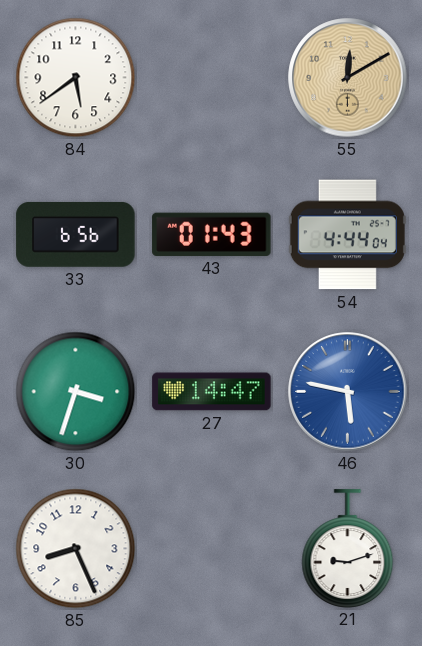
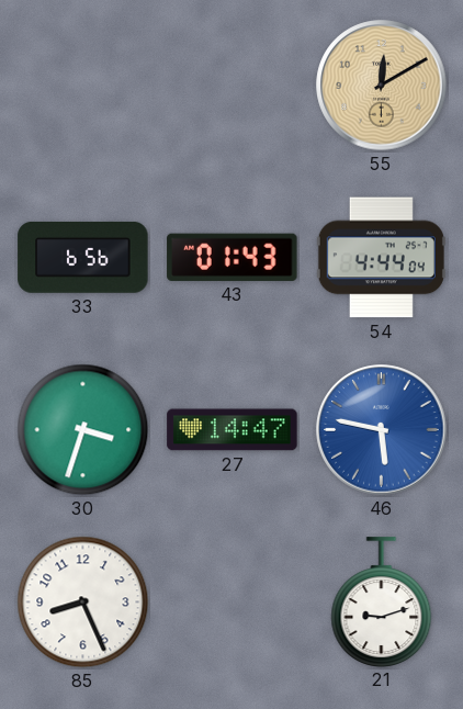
84: 5:39 -> none
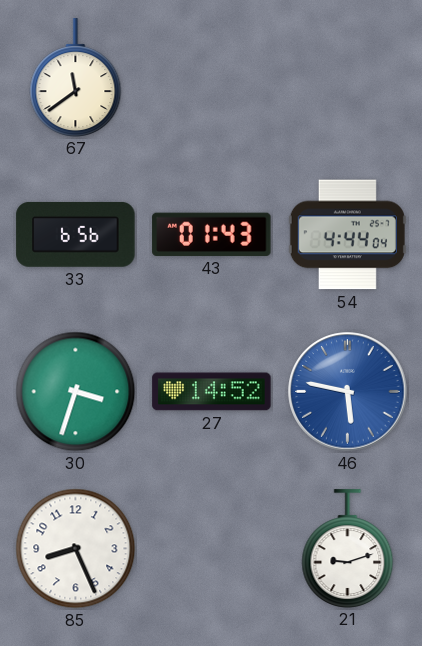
67: none -> 11:39
55: 12:10 -> none
27: 14:47 -> 14:52
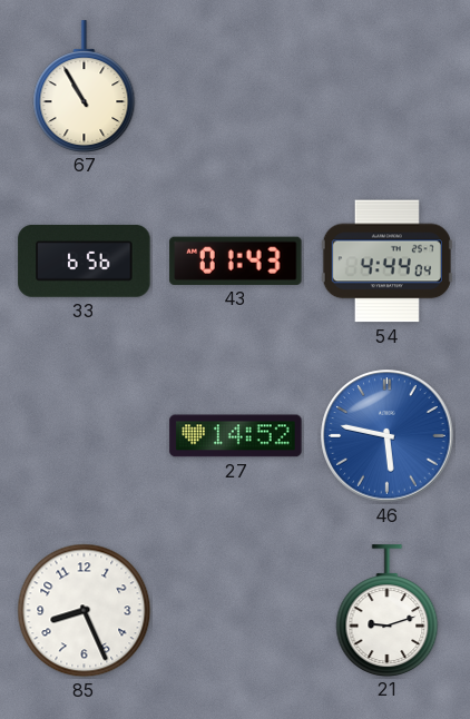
67: 11:39 -> 10:55
30: 3:33 -> none
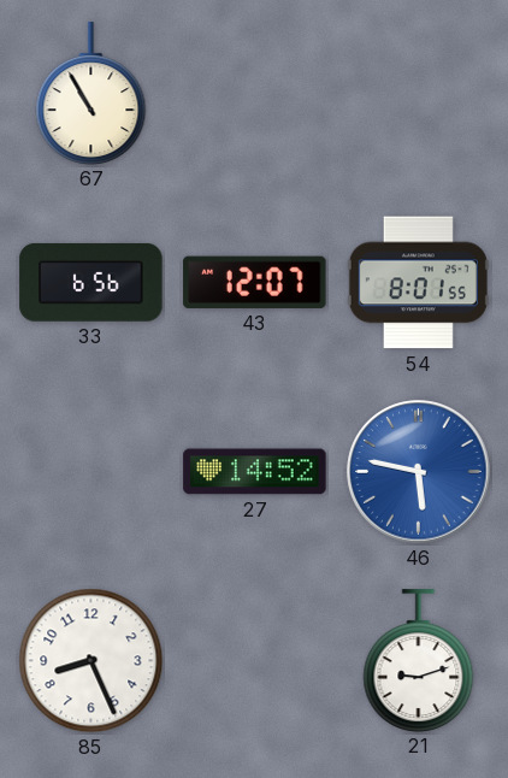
43: 01:43 -> 12:07
54: 4:44 -> 8:01
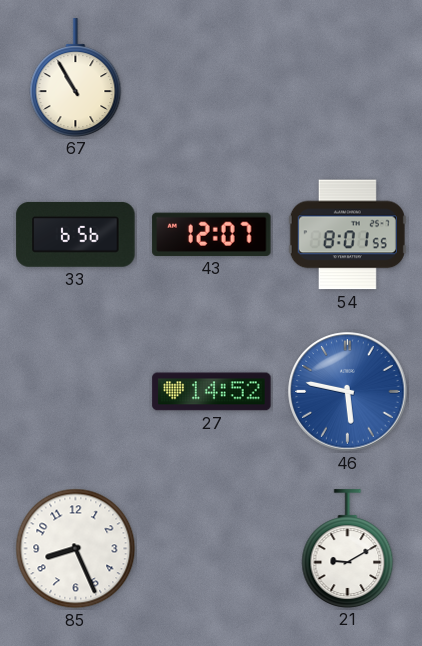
21: 9:12 -> 9:10
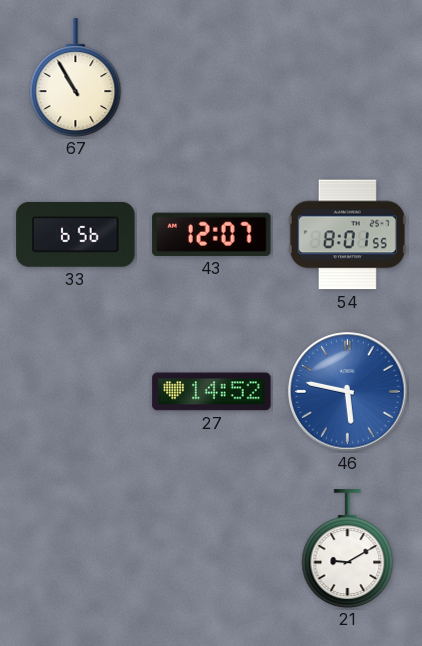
85: 8:26 -> none
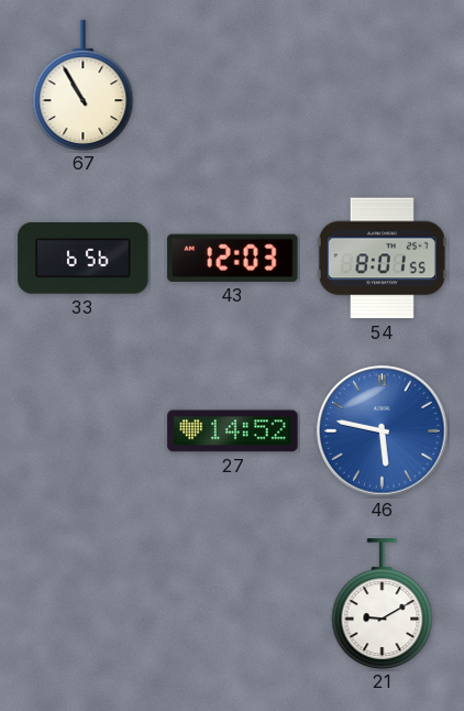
43: 12:07 -> 12:03
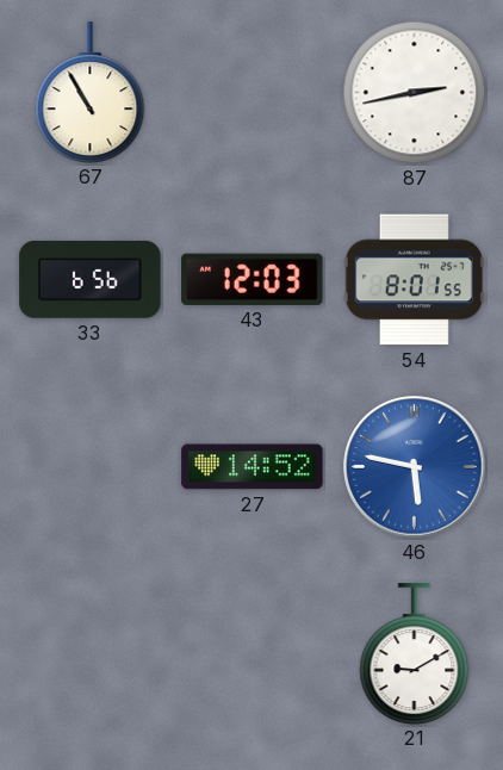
87: none -> 2:43
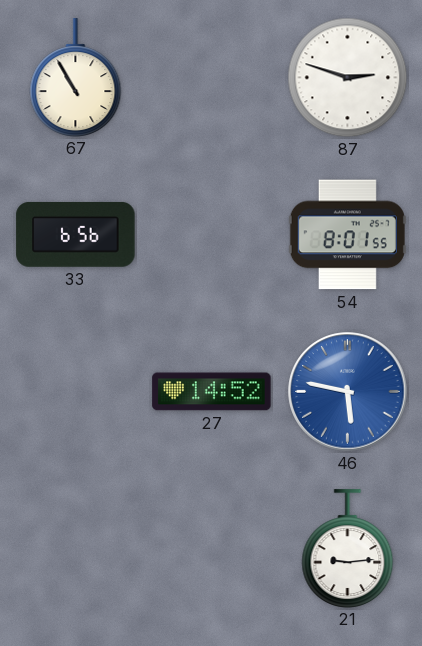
87: 2:43 -> 2:48
43: 12:03 -> none
21: 9:10 -> 9:14
